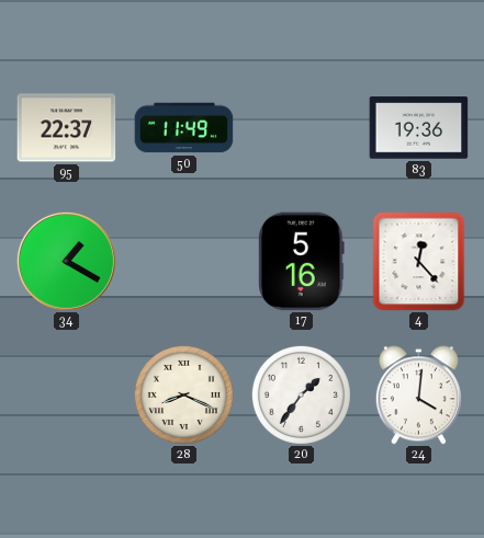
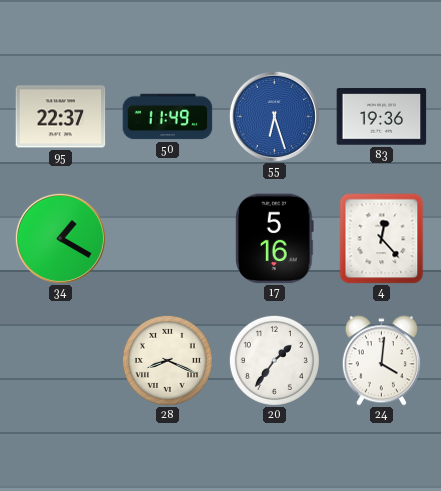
55: none -> 6:27
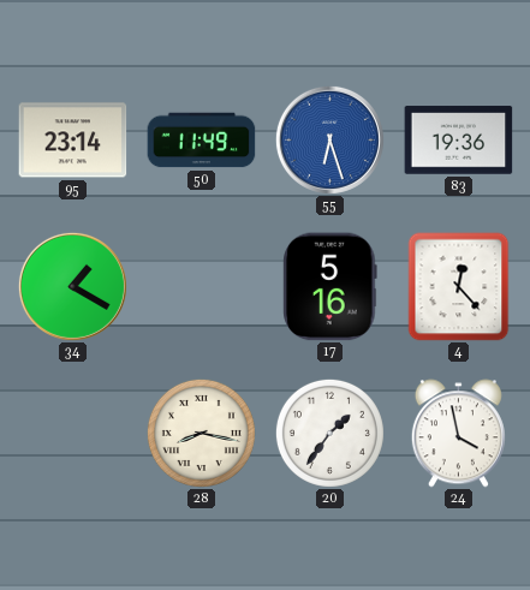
95: 22:37 -> 23:14
28: 8:19 -> 8:17
24: 4:01 -> 3:58
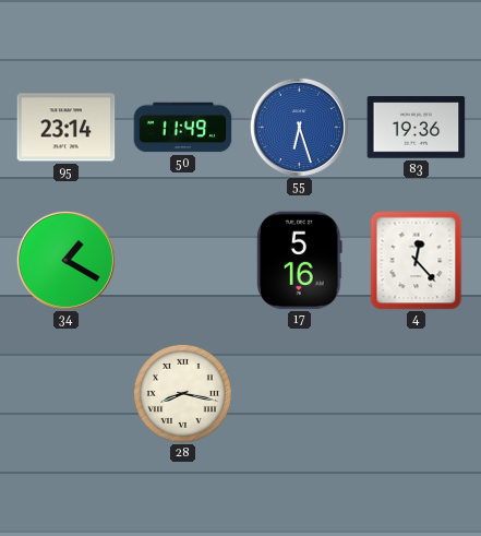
20: 1:36 -> none
24: 3:58 -> none
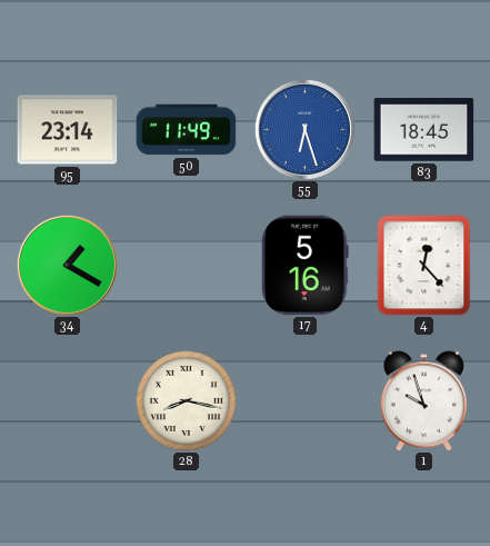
83: 19:36 -> 18:45
1: none -> 9:57
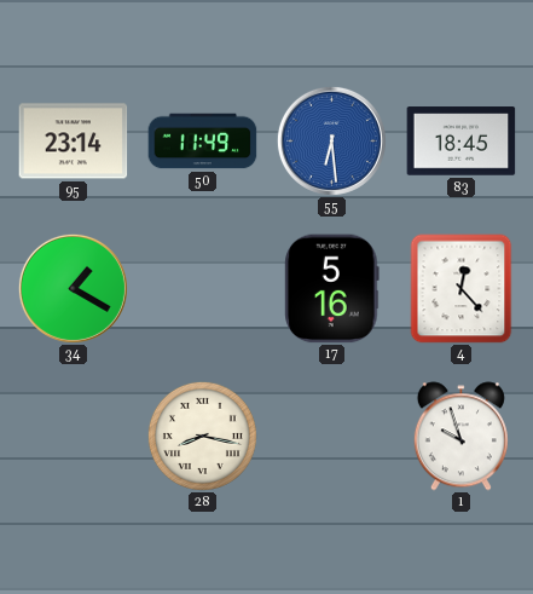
55: 6:27 -> 6:29
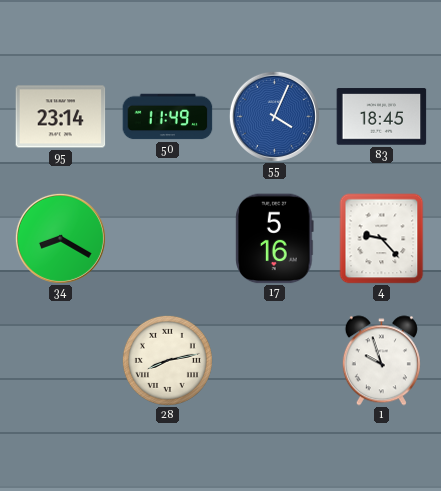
55: 6:29 -> 4:04
34: 1:20 -> 8:20
4: 12:23 -> 9:23
28: 8:17 -> 8:13
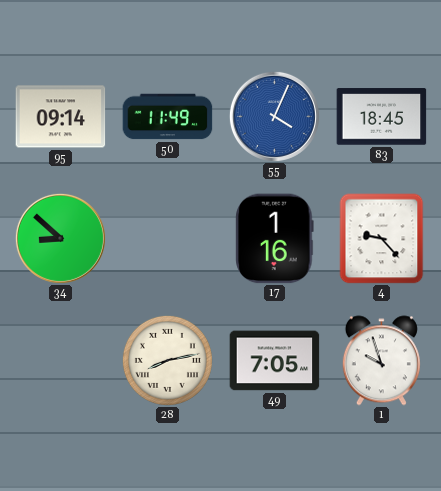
95: 23:14 -> 09:14
34: 8:20 -> 8:52
17: 5:16 -> 1:16
49: none -> 7:05
